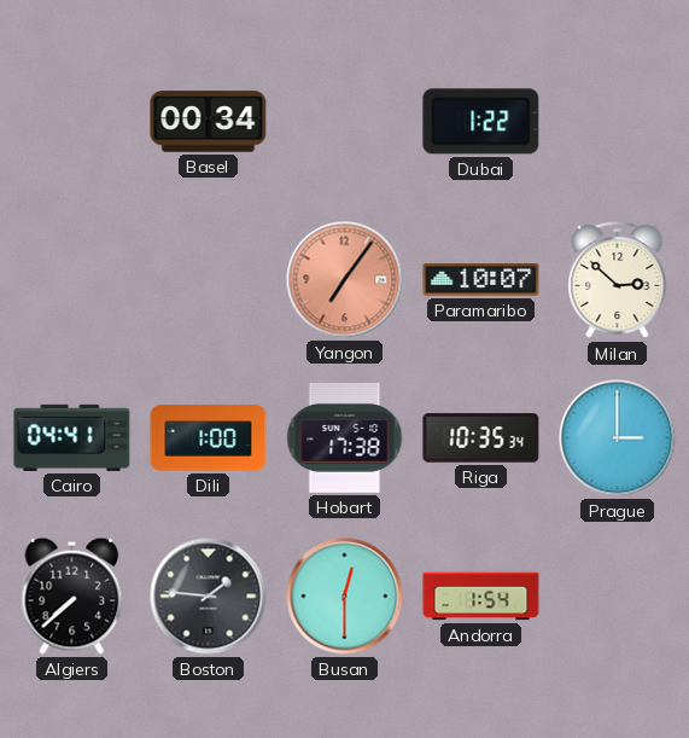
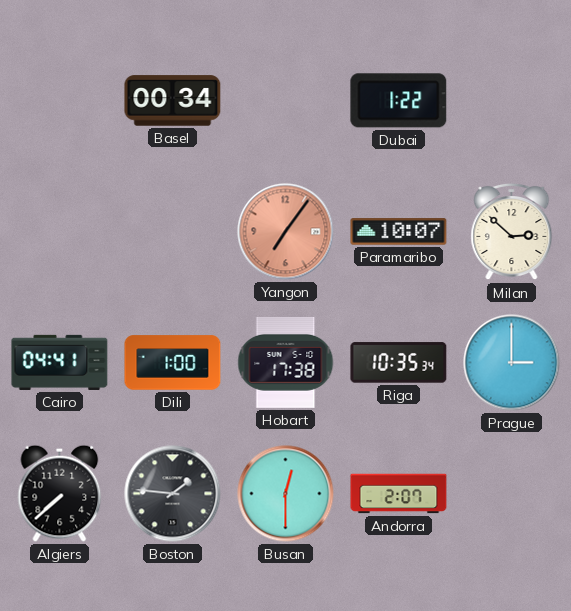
Andorra: 1:54 -> 2:07
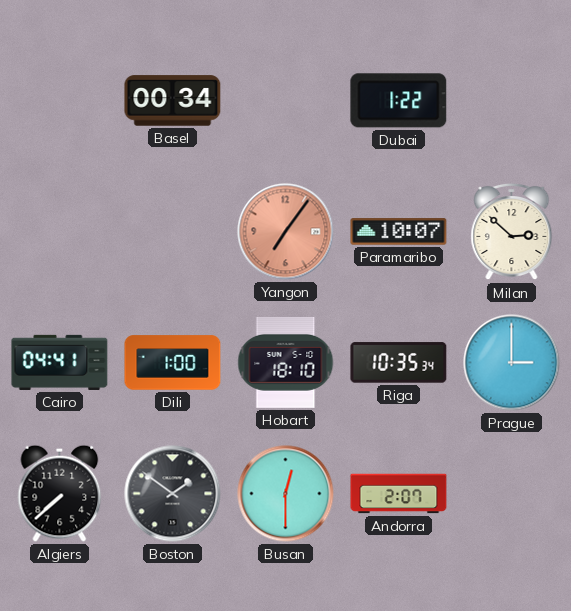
Hobart: 17:38 -> 18:10
Boston: 1:46 -> 1:51
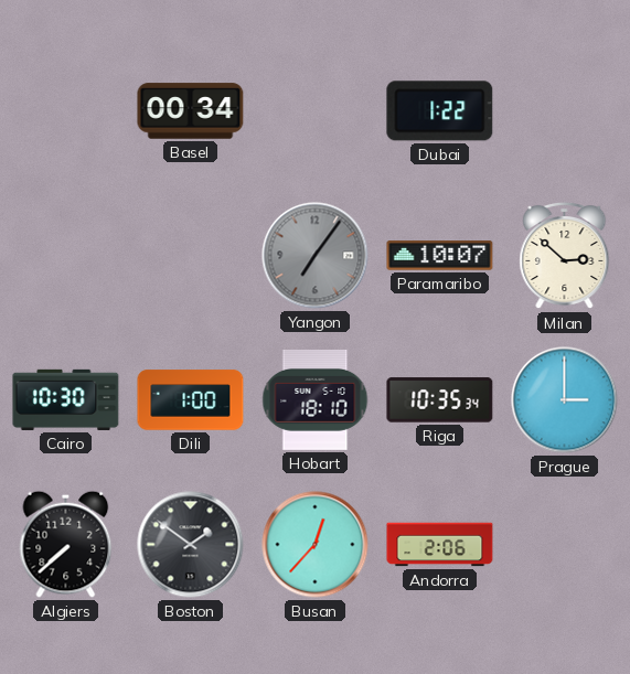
Yangon dial: salmon -> grey
Cairo: 04:41 -> 10:30
Busan: 12:30 -> 12:37
Andorra: 2:07 -> 2:06
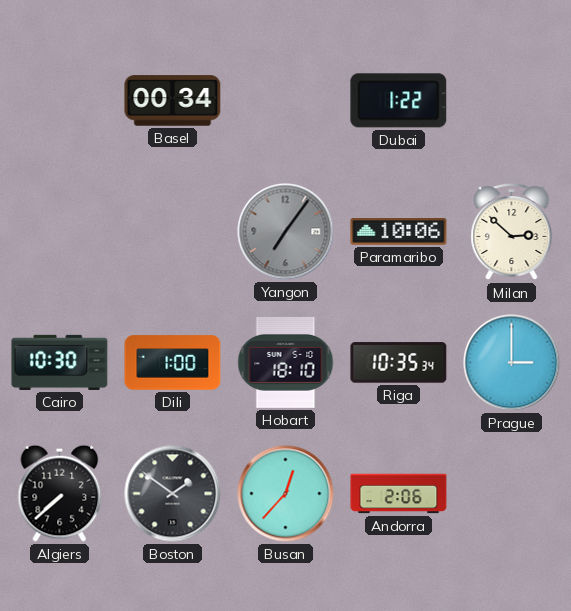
Paramaribo: 10:07 -> 10:06
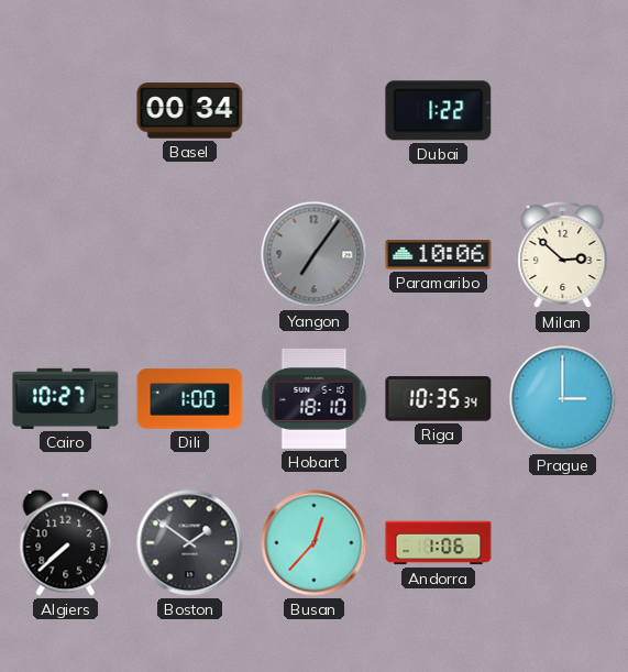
Cairo: 10:30 -> 10:27
Andorra: 2:06 -> 1:06
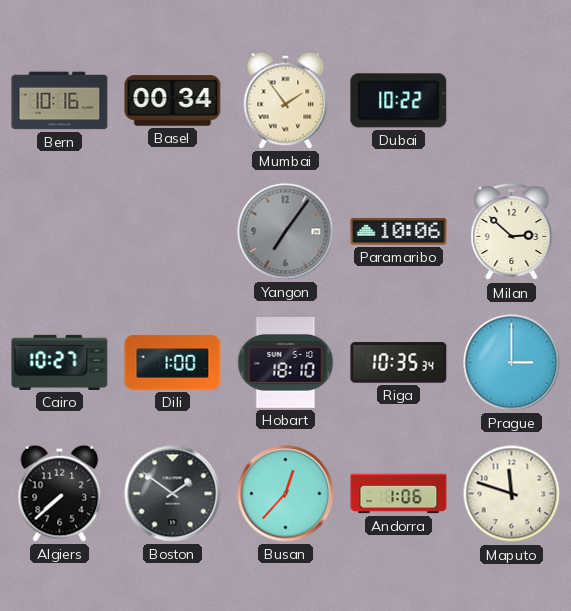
Bern: none -> 10:16
Mumbai: none -> 1:54
Dubai: 1:22 -> 10:22
Maputo: none -> 11:48
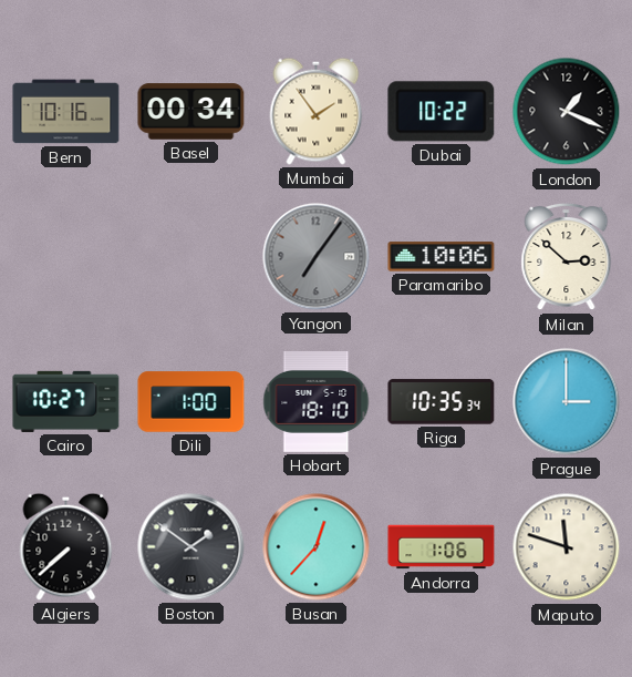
London: none -> 1:19
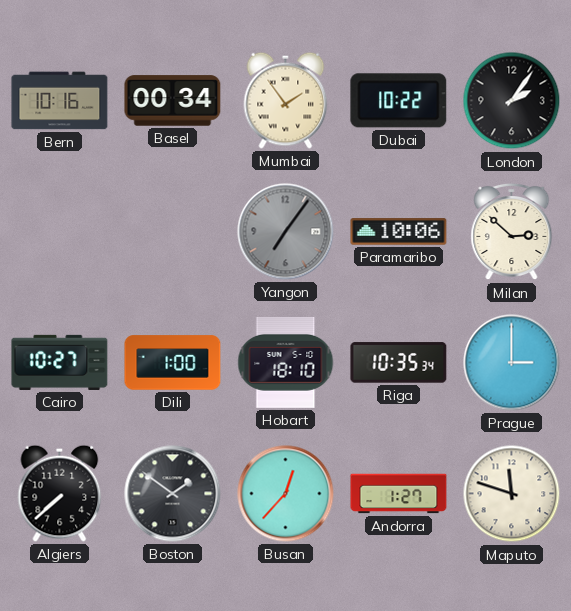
London: 1:19 -> 2:06
Andorra: 1:06 -> 1:27
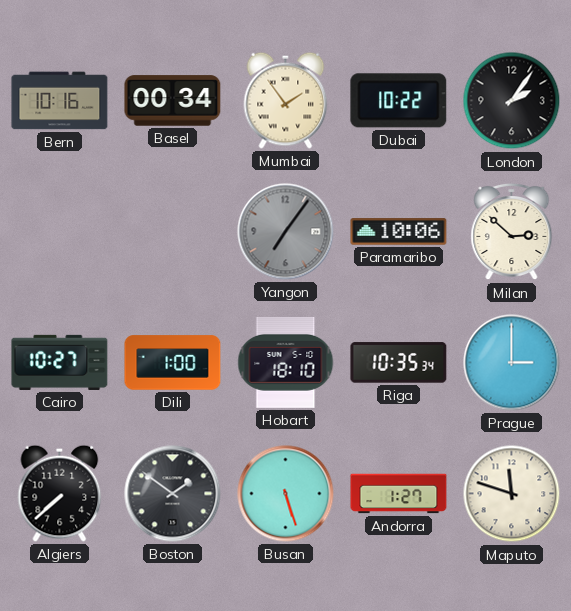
Busan: 12:37 -> 5:27
